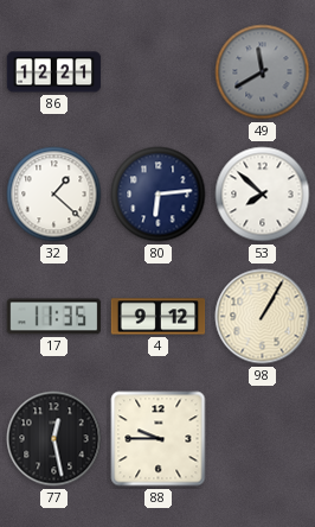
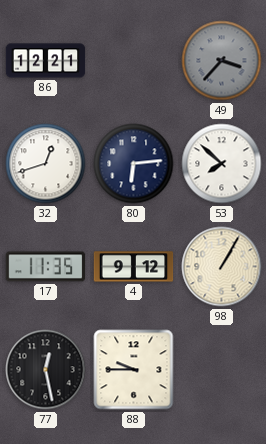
49: 11:40 -> 3:37
32: 1:22 -> 12:42
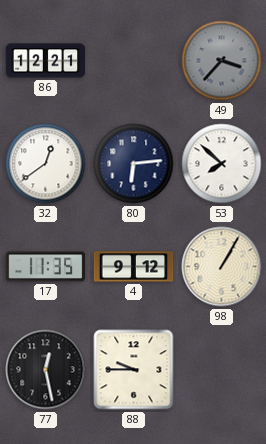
32: 12:42 -> 12:39
